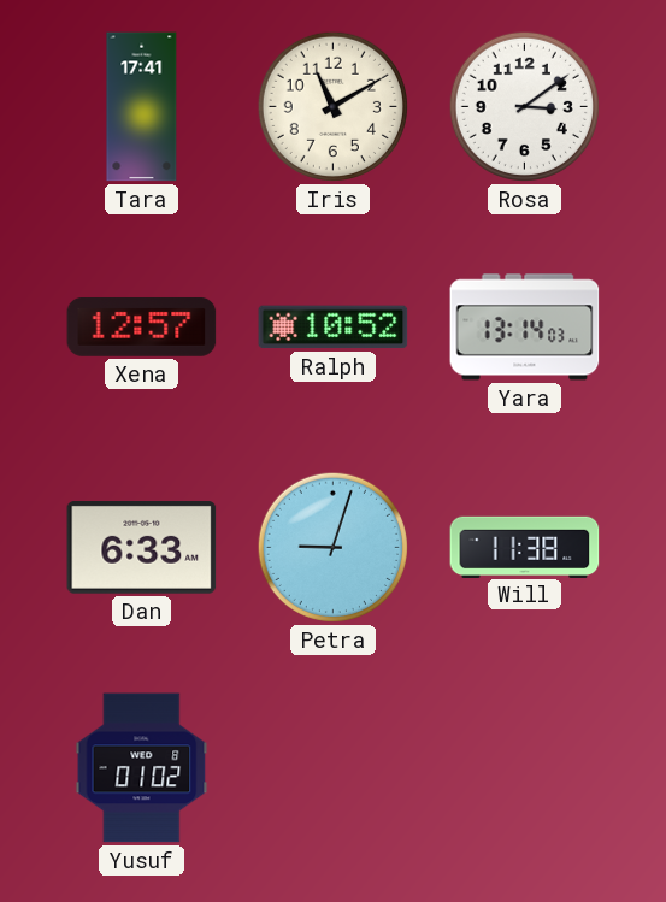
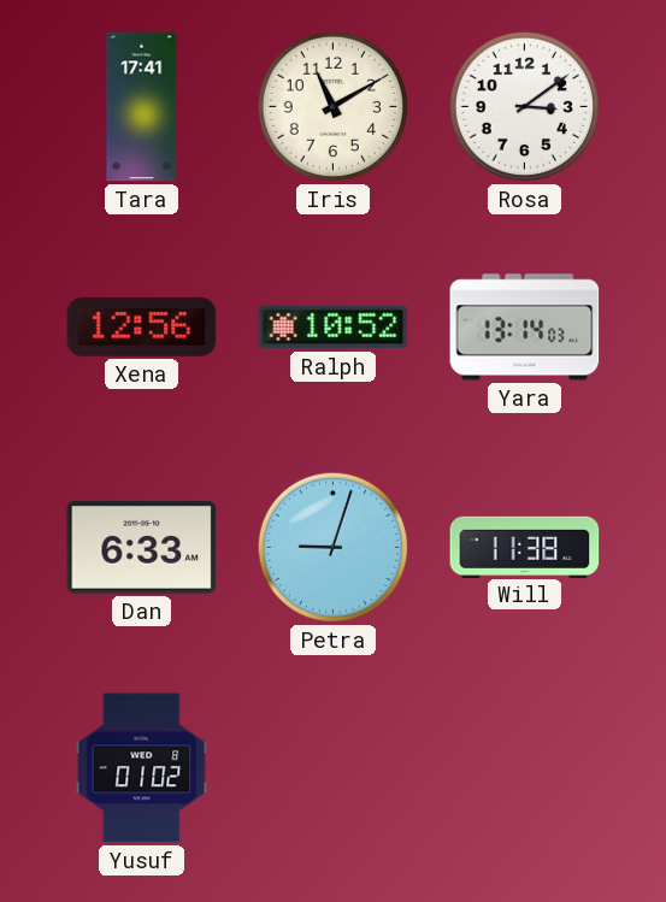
Xena: 12:57 -> 12:56
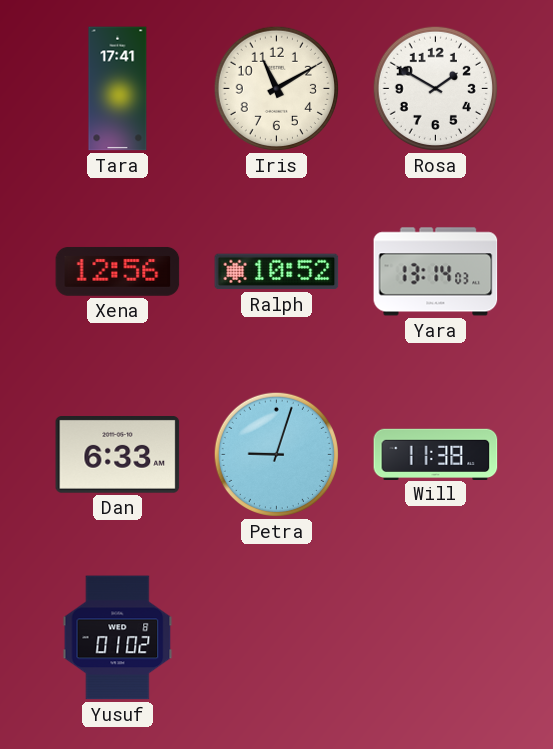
Rosa: 3:09 -> 1:50
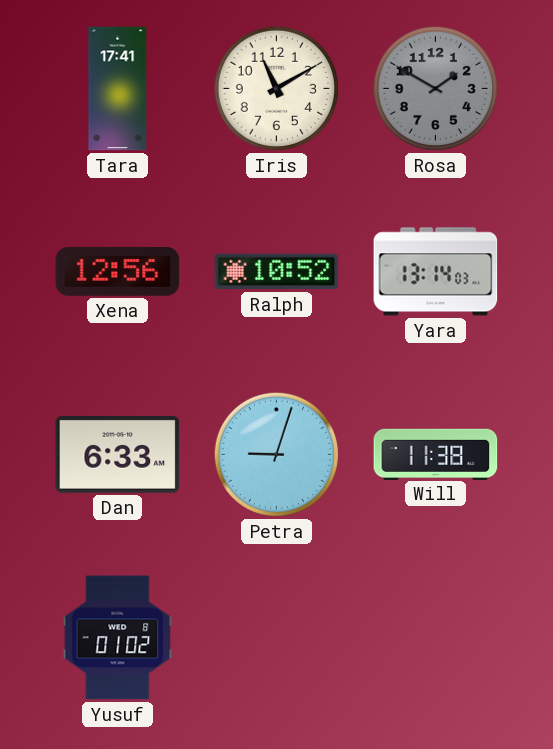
Rosa dial: white -> grey
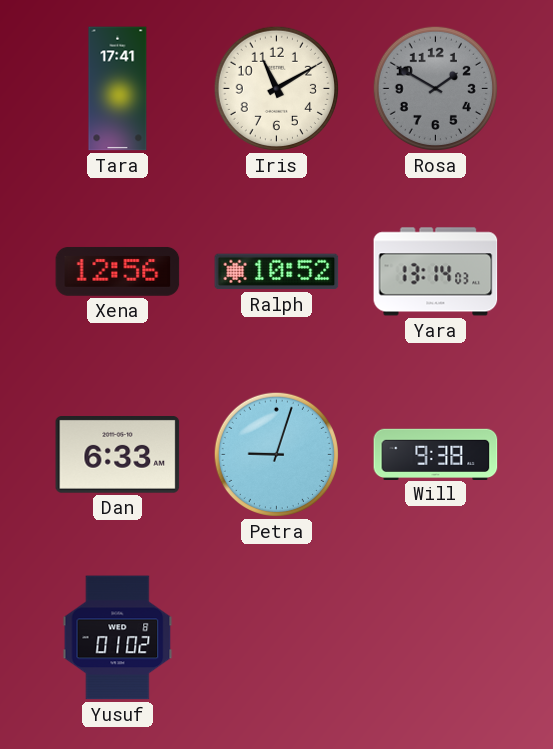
Will: 11:38 -> 9:38
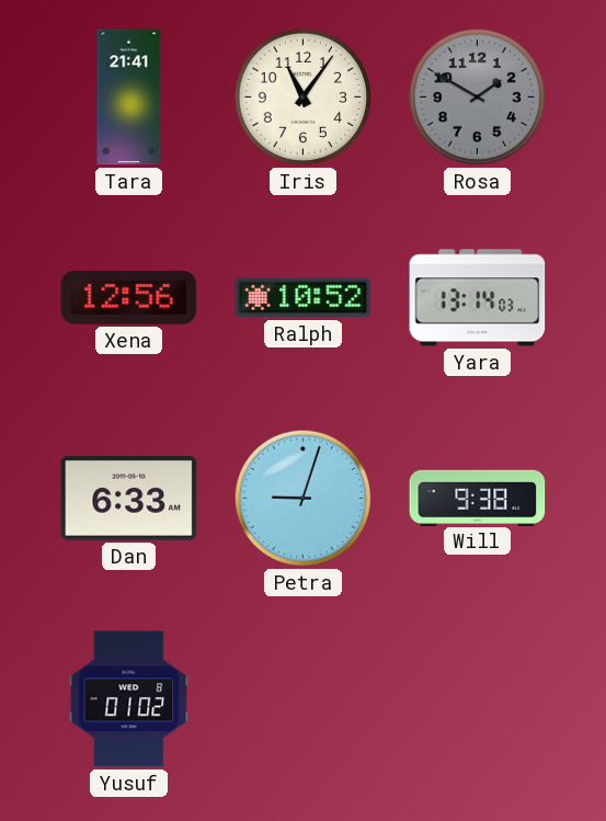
Tara: 17:41 -> 21:41
Iris: 11:10 -> 11:06
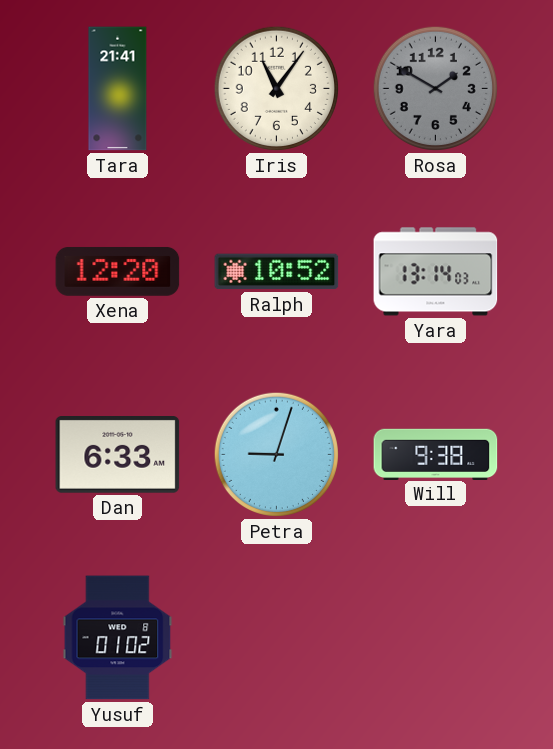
Xena: 12:56 -> 12:20
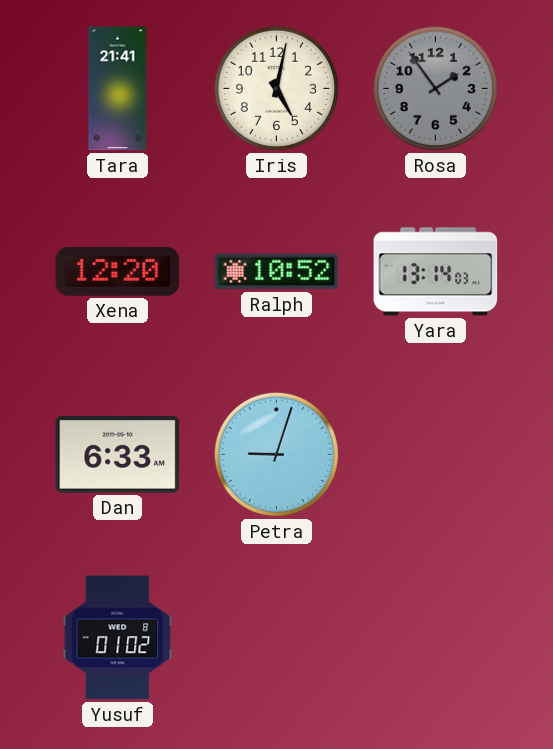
Iris: 11:06 -> 5:02
Rosa: 1:50 -> 1:54
Will: 9:38 -> none
